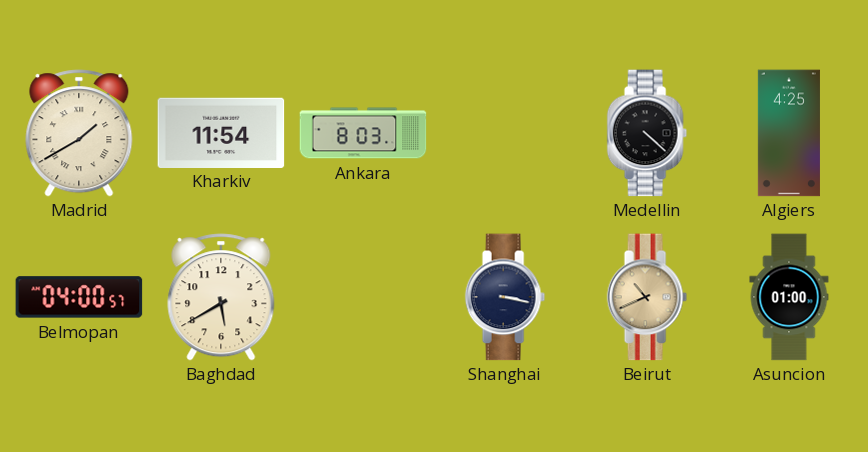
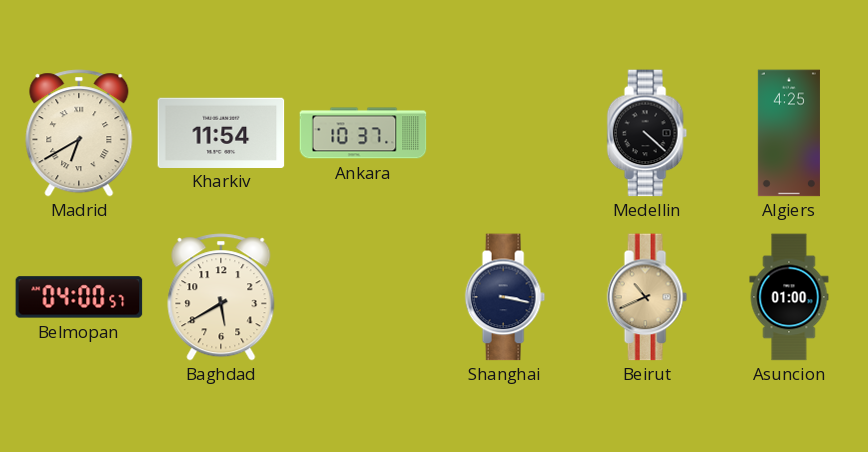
Madrid: 1:40 -> 6:40
Ankara: 8:03 -> 10:37
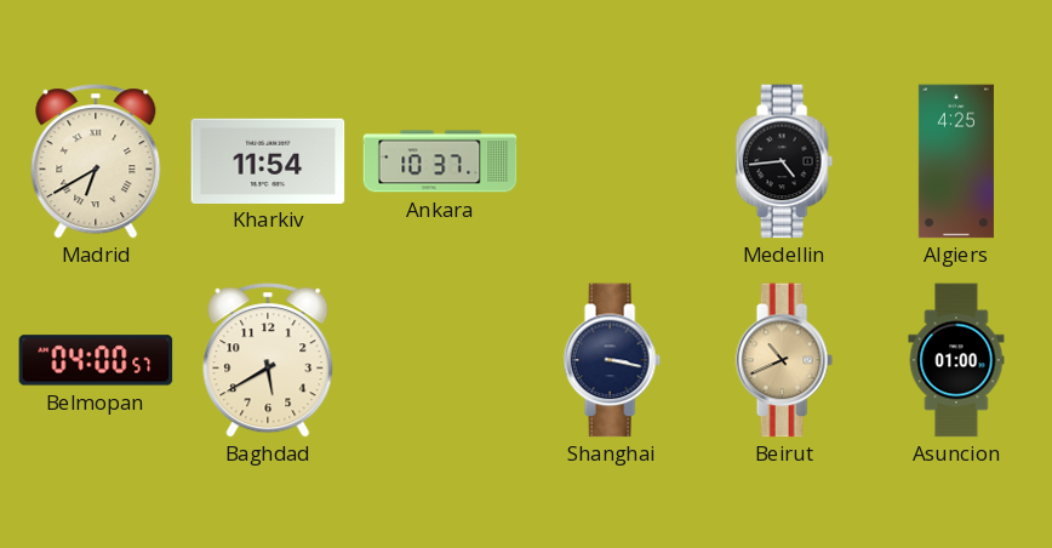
Medellin: 4:22 -> 4:44
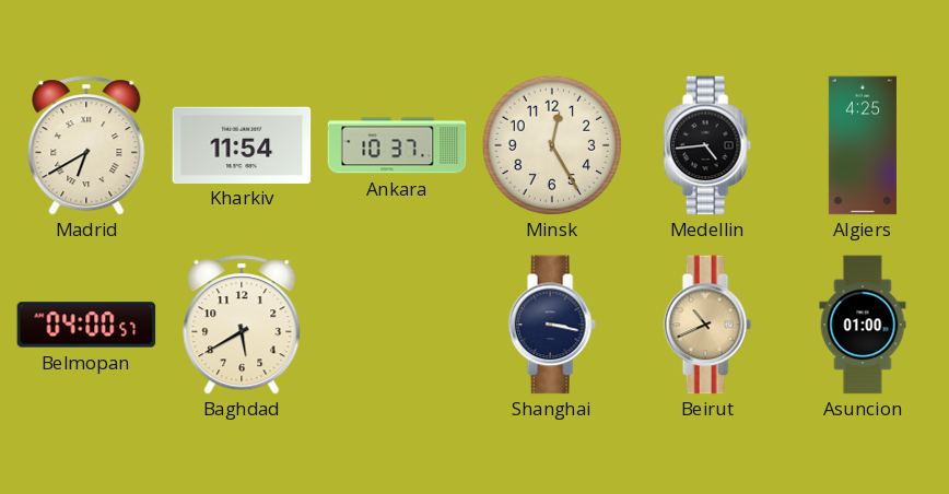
Minsk: none -> 12:25
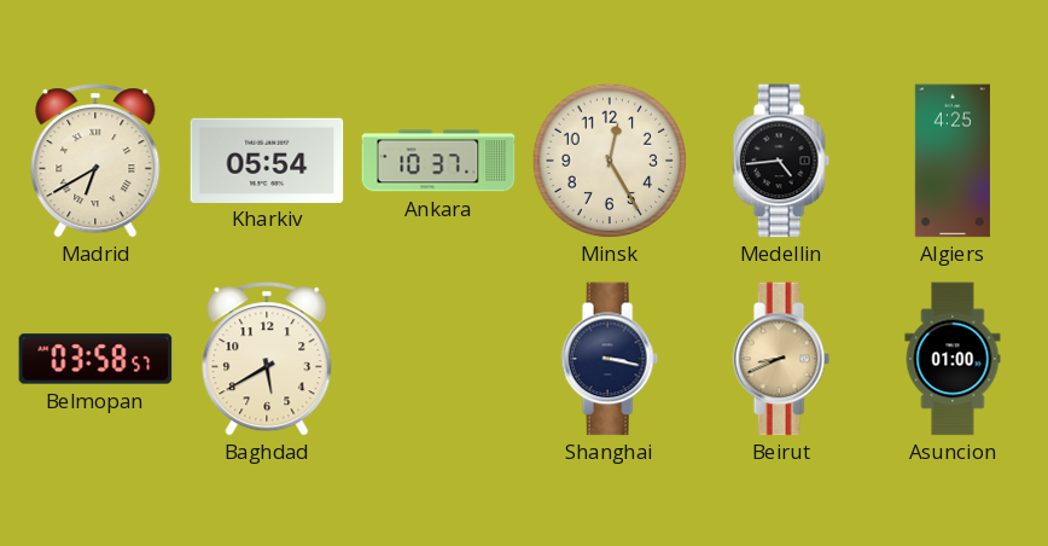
Kharkiv: 11:54 -> 05:54
Belmopan: 04:00 -> 03:58
Beirut: 10:41 -> 8:41
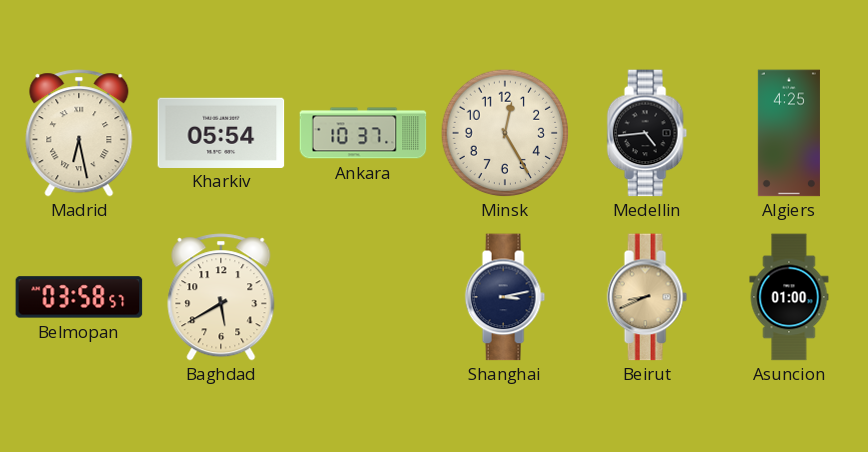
Madrid: 6:40 -> 6:28
Shanghai: 3:17 -> 3:13
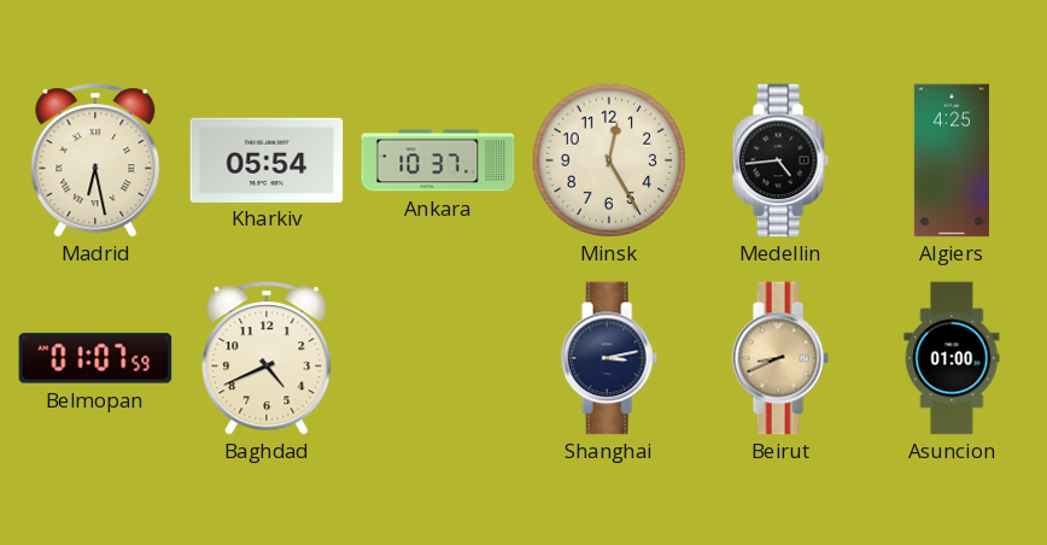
Belmopan: 03:58 -> 01:07
Baghdad: 5:40 -> 4:41
